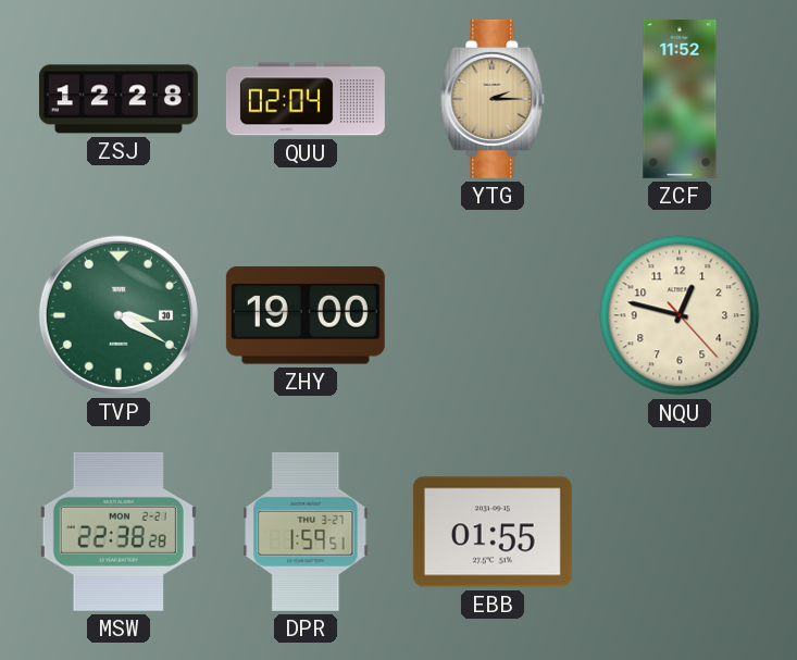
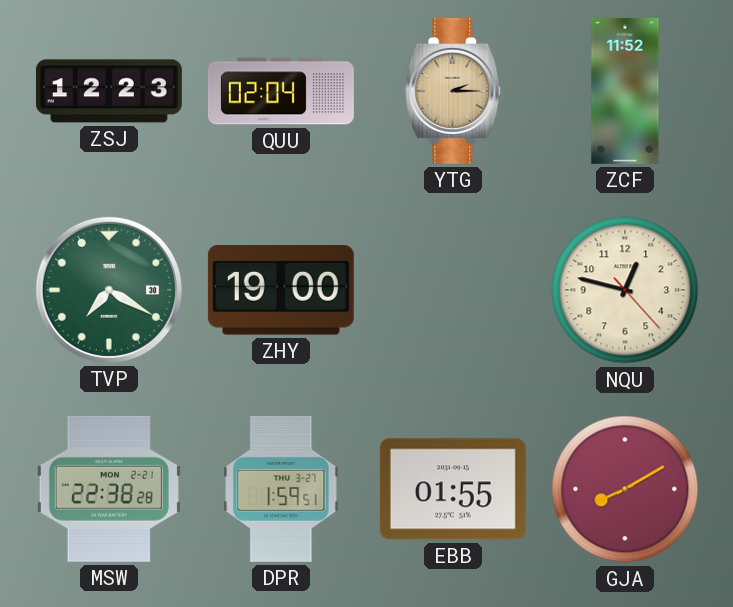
ZSJ: 12:28 -> 12:23
TVP: 3:20 -> 7:20
GJA: none -> 8:10
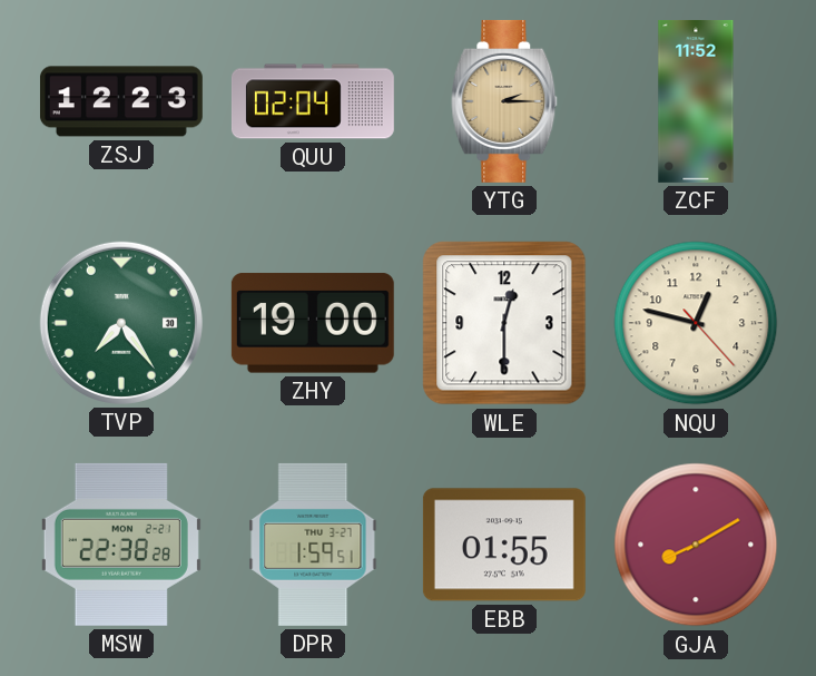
TVP: 7:20 -> 7:24
WLE: none -> 12:30
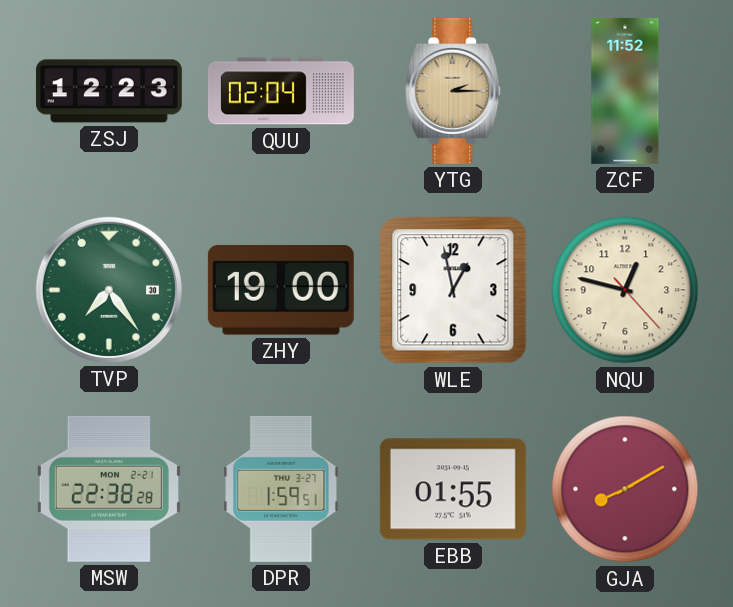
WLE: 12:30 -> 12:58
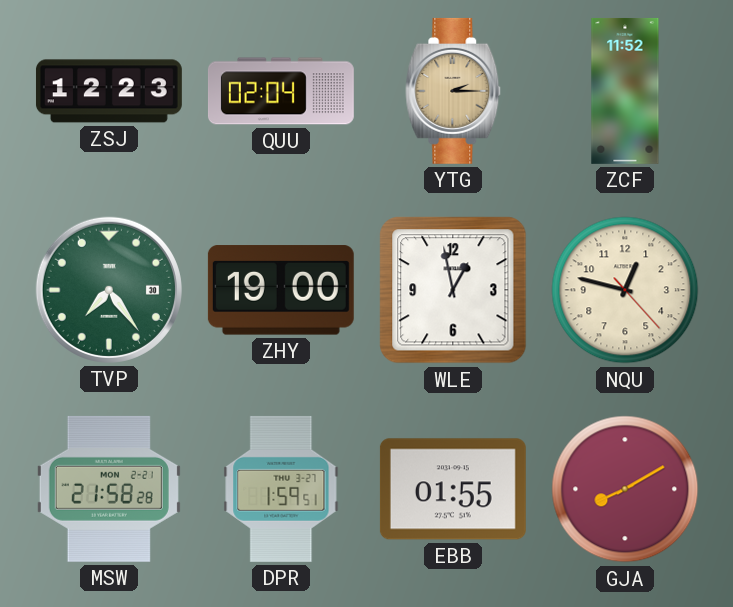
MSW: 22:38 -> 21:58
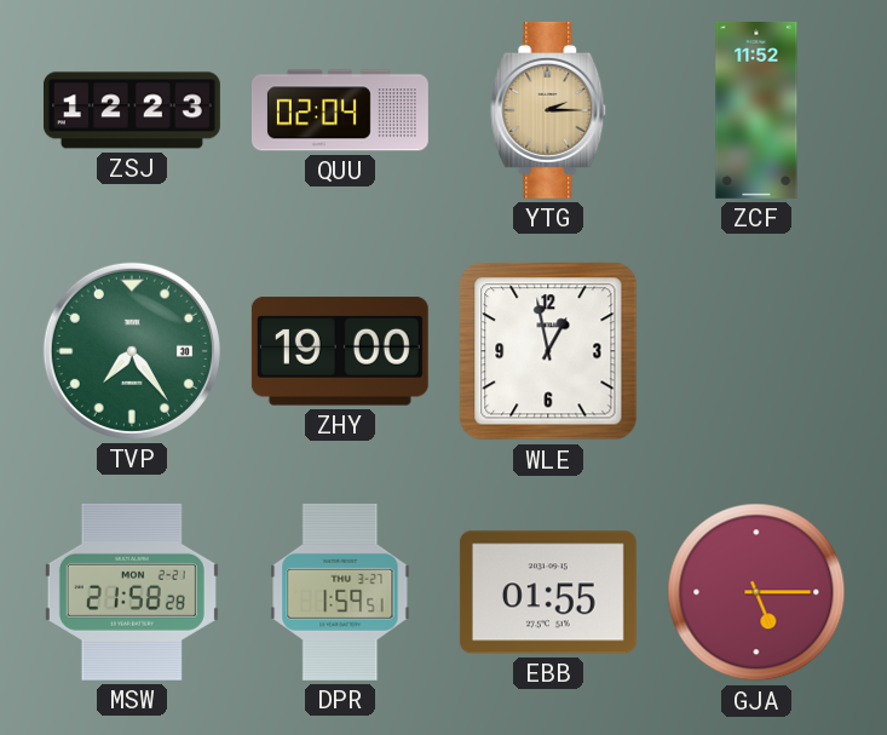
NQU: 12:47 -> none
GJA: 8:10 -> 5:15
